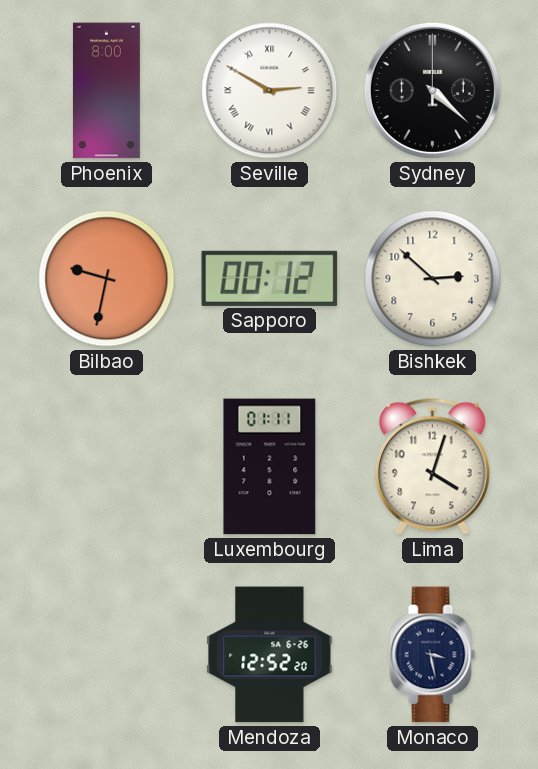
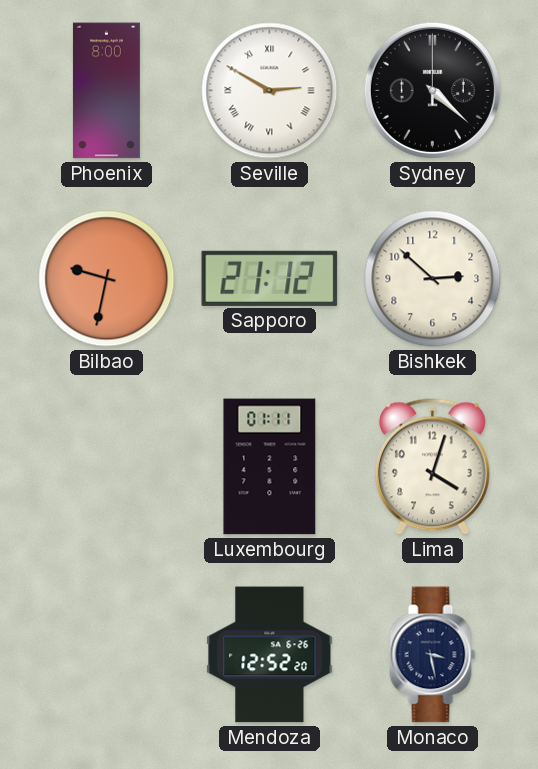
Sapporo: 00:12 -> 21:12
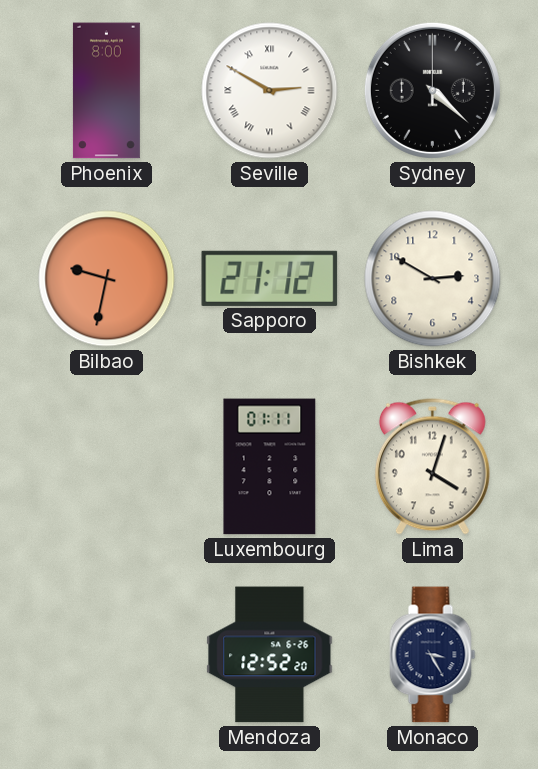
Bishkek: 2:52 -> 2:50
Monaco: 3:28 -> 3:25
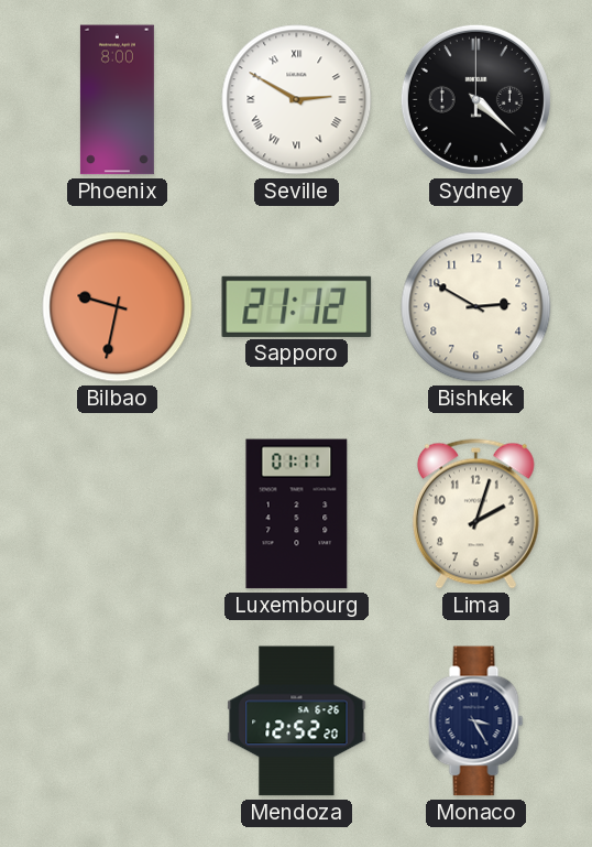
Lima: 4:03 -> 2:03
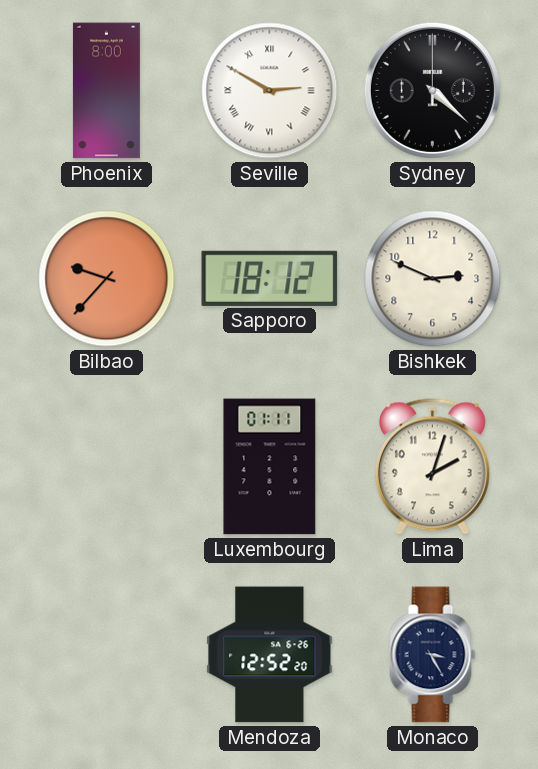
Bilbao: 9:32 -> 9:37
Sapporo: 21:12 -> 18:12
Bishkek: 2:50 -> 2:49
